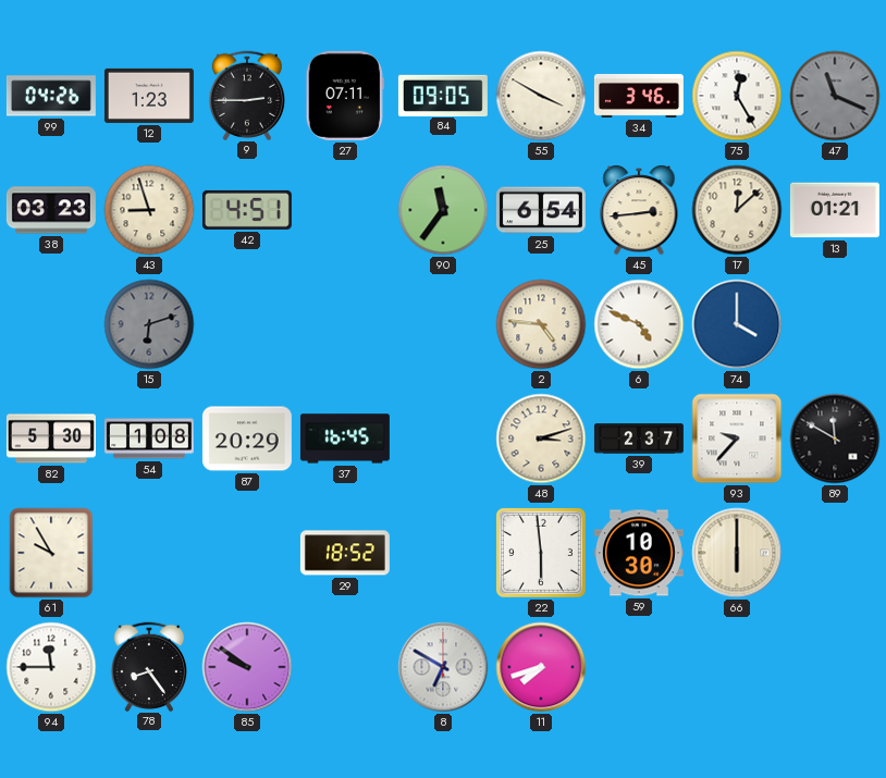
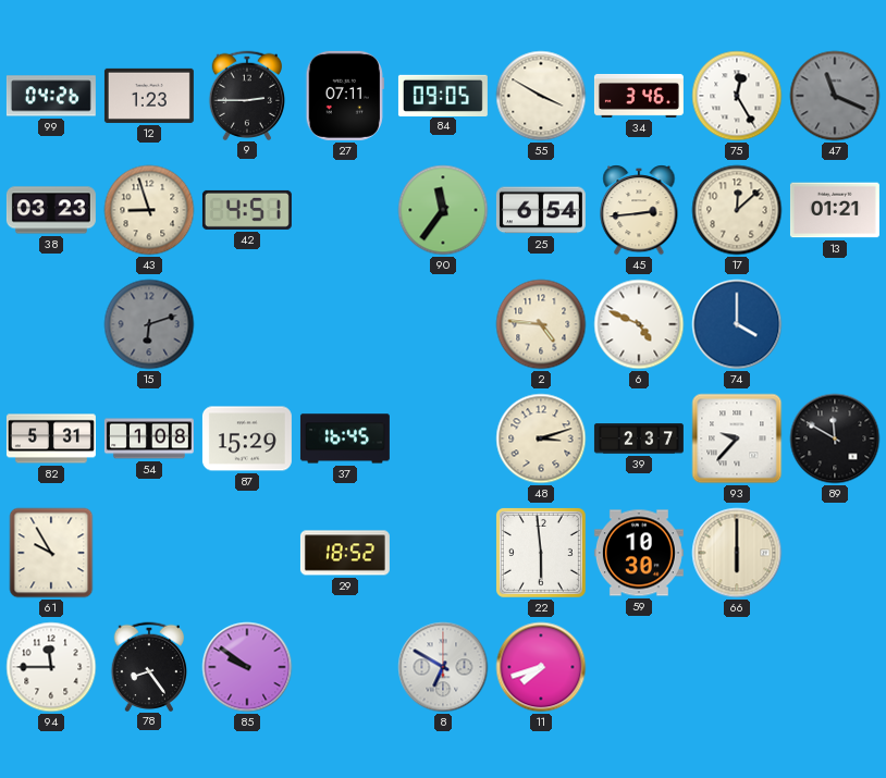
82: 5:30 -> 5:31
87: 20:29 -> 15:29
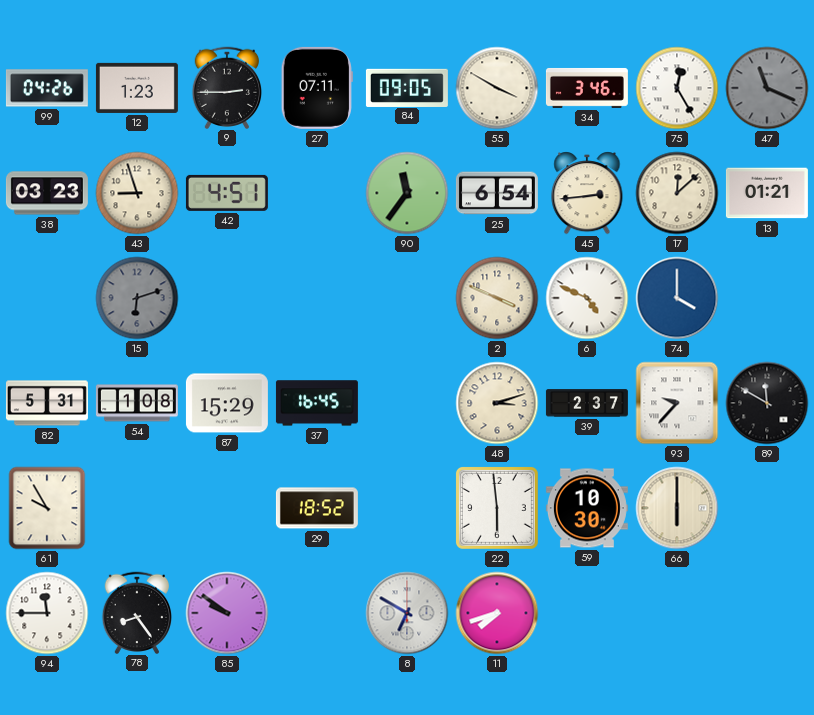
2: 4:46 -> 3:49
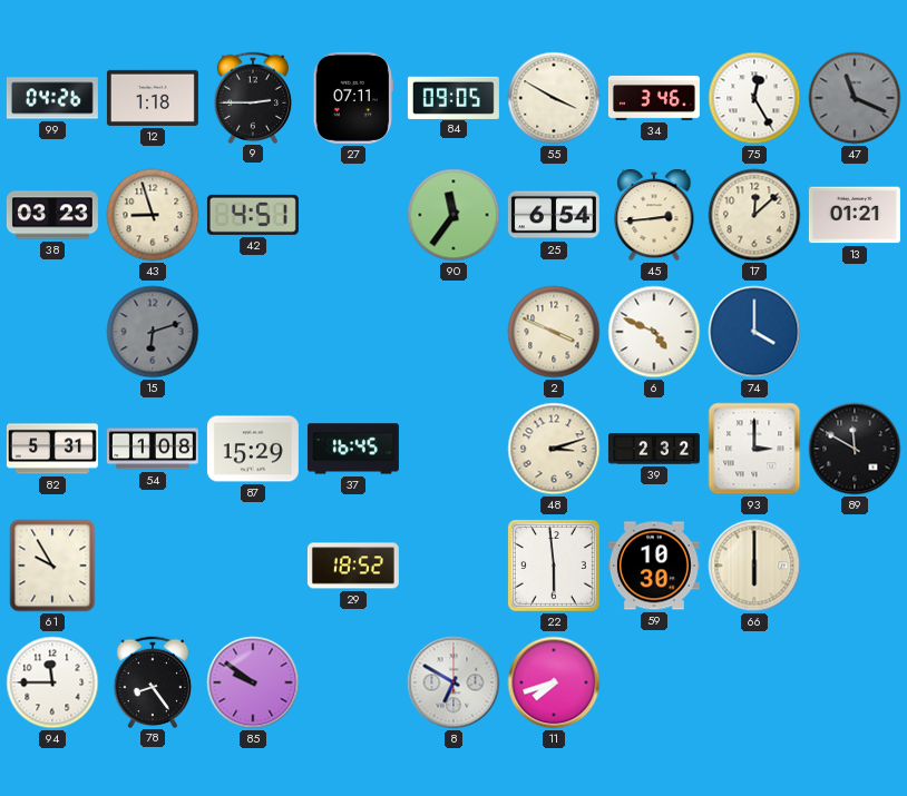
12: 1:23 -> 1:18
39: 2:37 -> 2:32
93: 9:37 -> 3:00
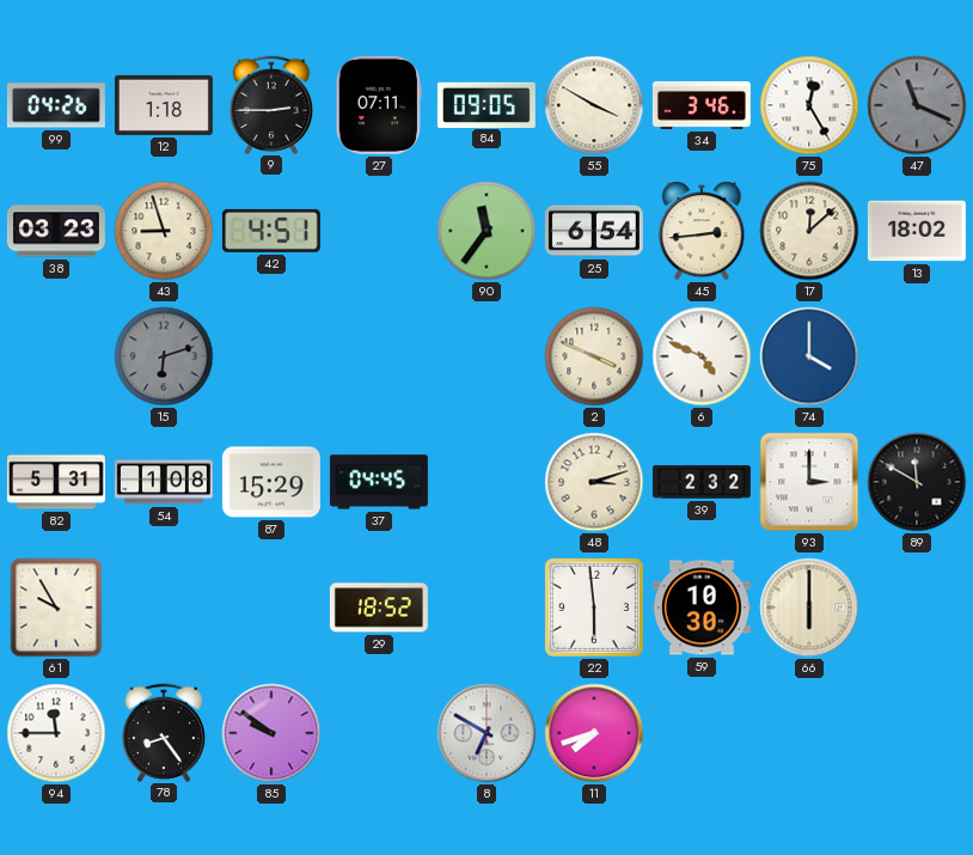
13: 01:21 -> 18:02
37: 16:45 -> 04:45
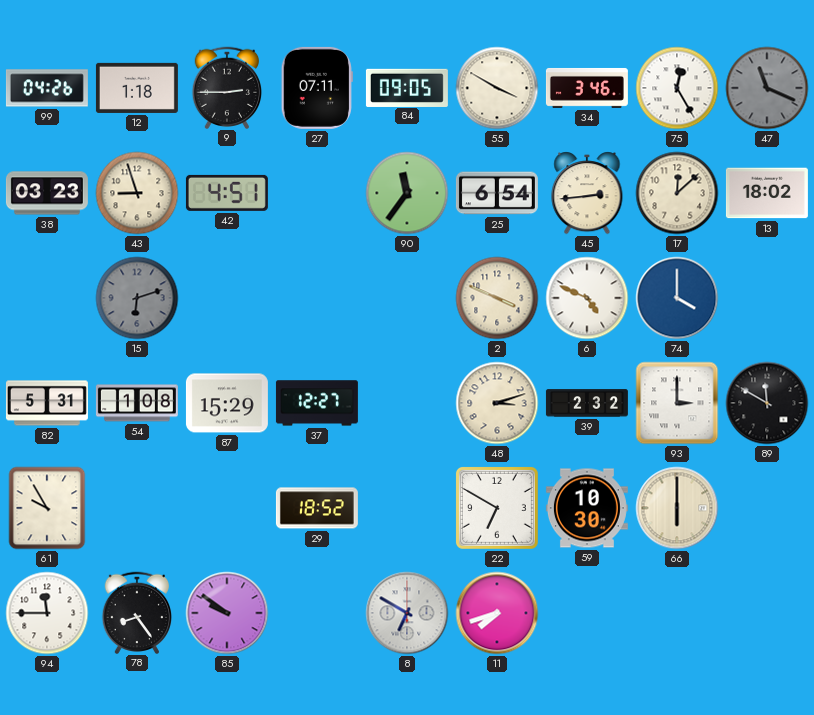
37: 04:45 -> 12:27
22: 5:59 -> 6:50
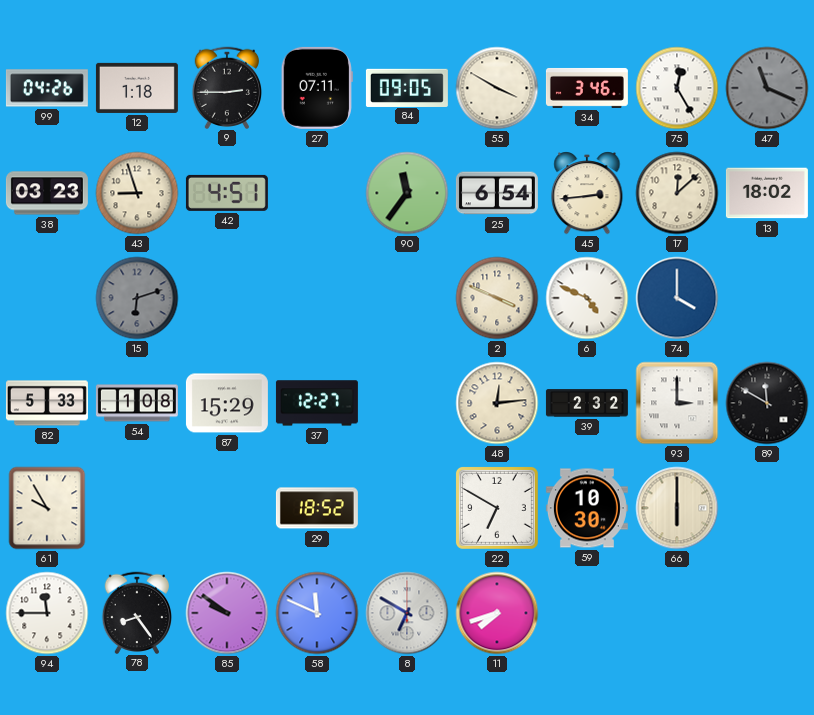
82: 5:31 -> 5:33
48: 3:12 -> 12:14
58: none -> 11:49
